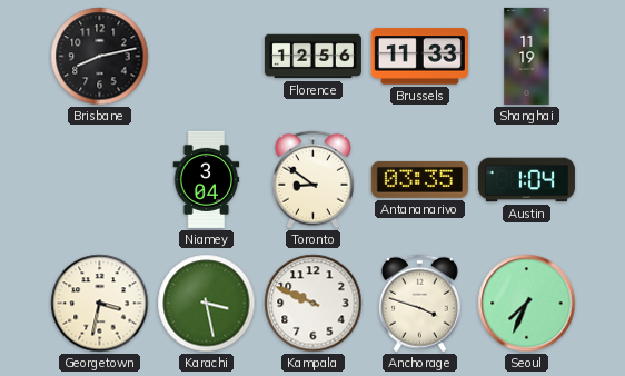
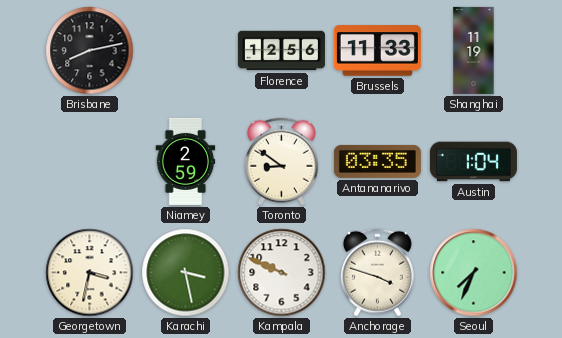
Niamey: 3:04 -> 2:59
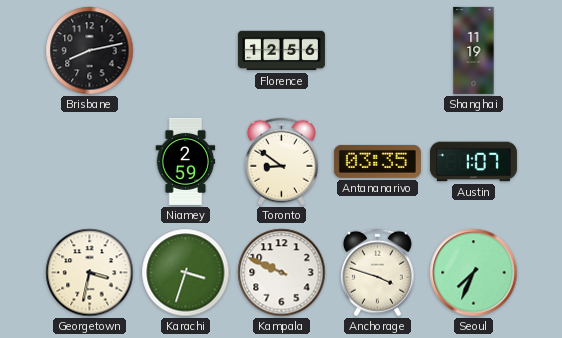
Brussels: 11:33 -> none
Austin: 1:04 -> 1:07
Karachi: 3:28 -> 3:33
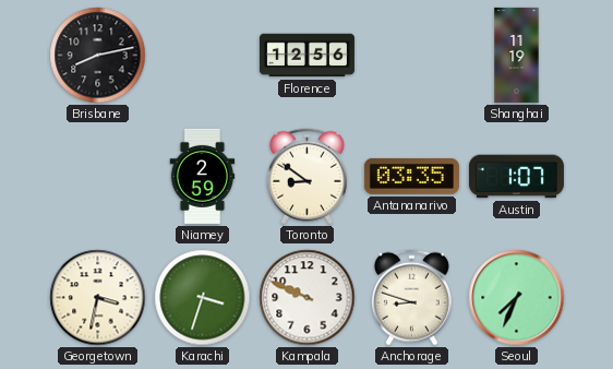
Anchorage: 3:48 -> 8:48
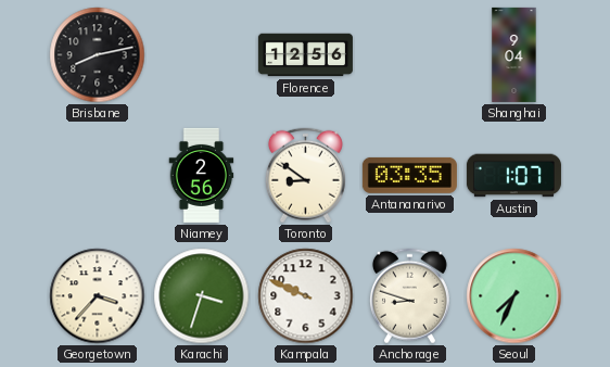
Shanghai: 11:19 -> 9:04
Niamey: 2:59 -> 2:56
Georgetown: 3:32 -> 3:37
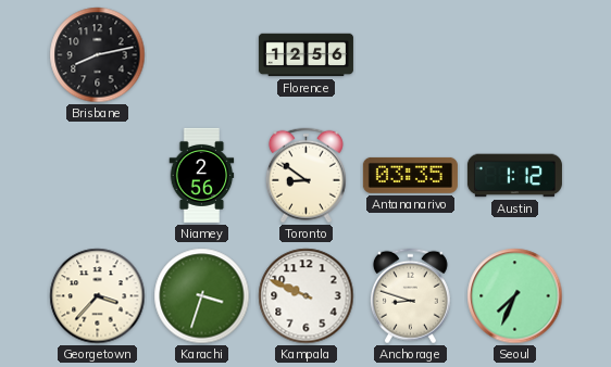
Shanghai: 9:04 -> none
Austin: 1:07 -> 1:12
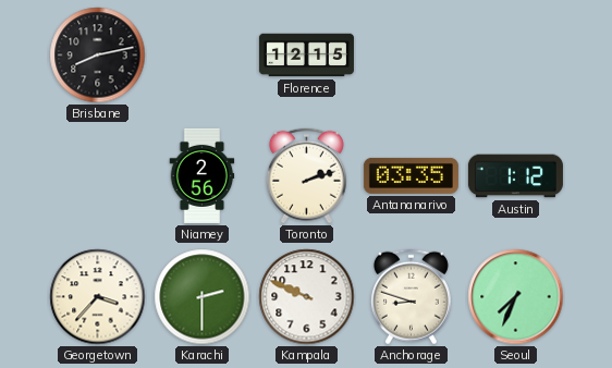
Florence: 12:56 -> 12:15
Toronto: 8:51 -> 2:12
Karachi: 3:33 -> 2:30
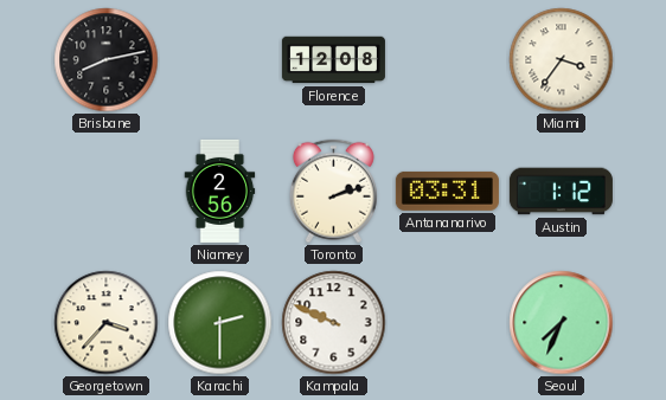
Florence: 12:15 -> 12:08
Miami: none -> 3:36
Antananarivo: 03:35 -> 03:31
Anchorage: 8:48 -> none
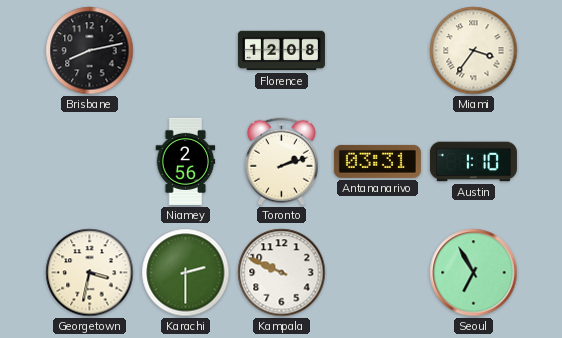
Austin: 1:12 -> 1:10
Georgetown: 3:37 -> 3:32
Seoul: 7:34 -> 6:55
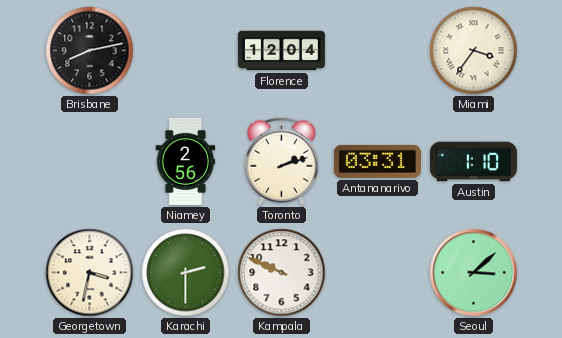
Florence: 12:08 -> 12:04
Seoul: 6:55 -> 3:08
